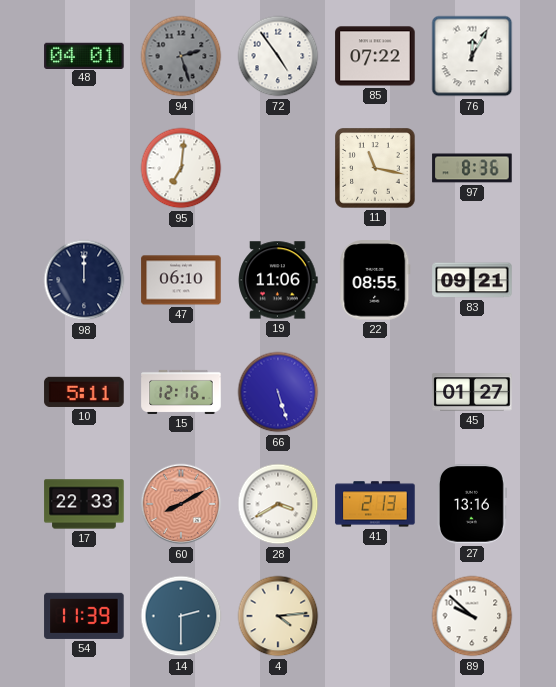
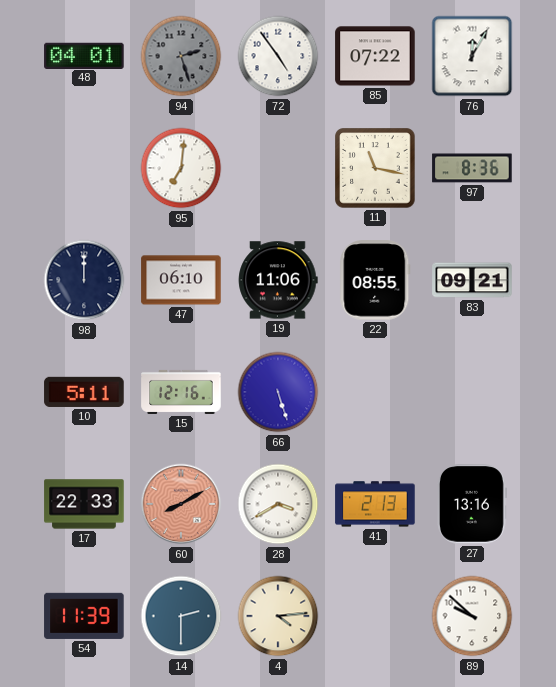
45: 01:27 -> none
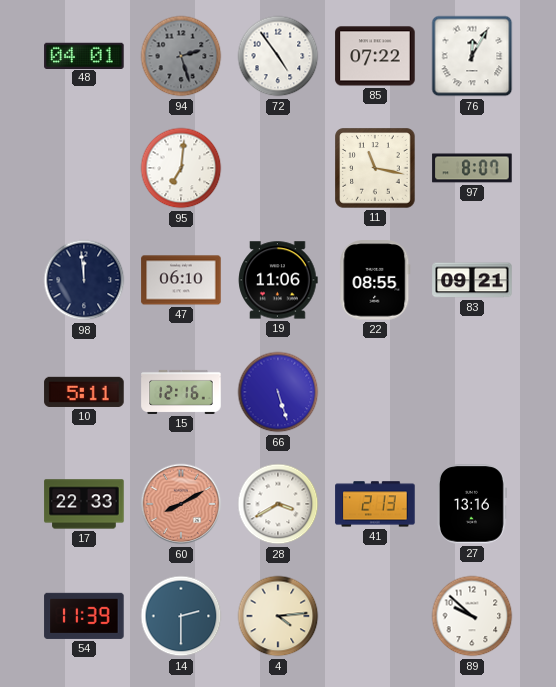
97: 8:36 -> 8:07
98: 12:00 -> 11:59
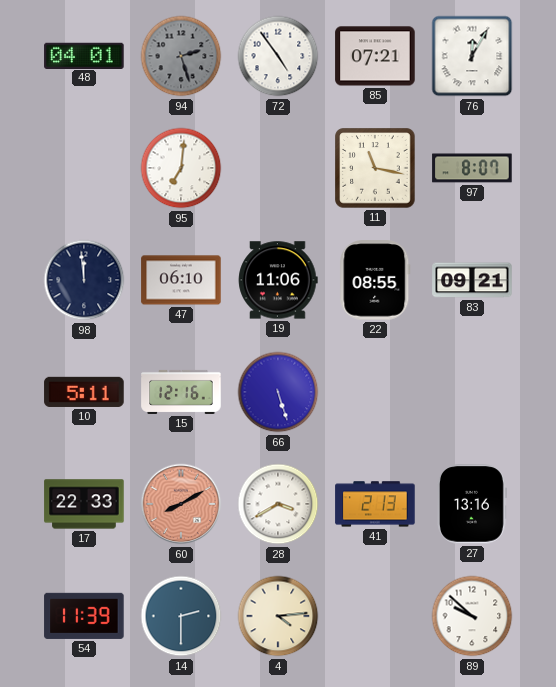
85: 07:22 -> 07:21
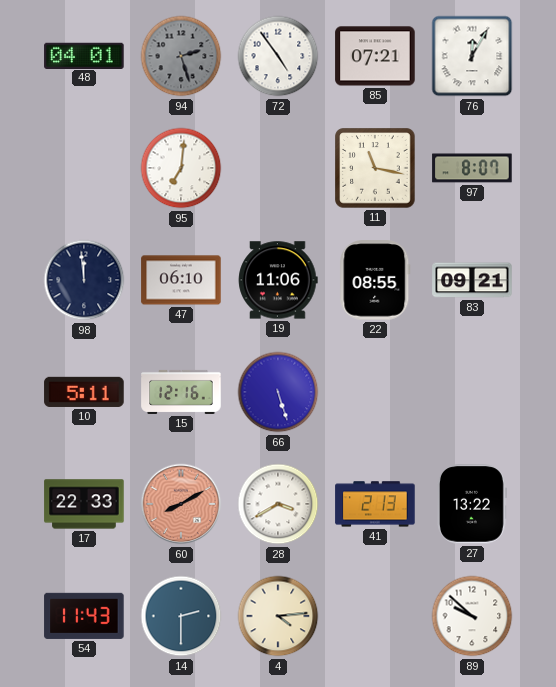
27: 13:16 -> 13:22
54: 11:39 -> 11:43
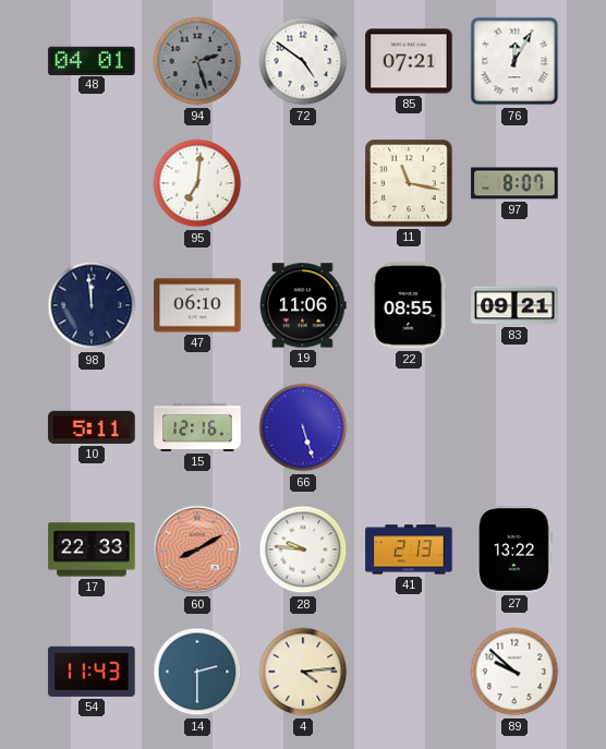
72: 4:54 -> 4:51
28: 3:40 -> 9:46
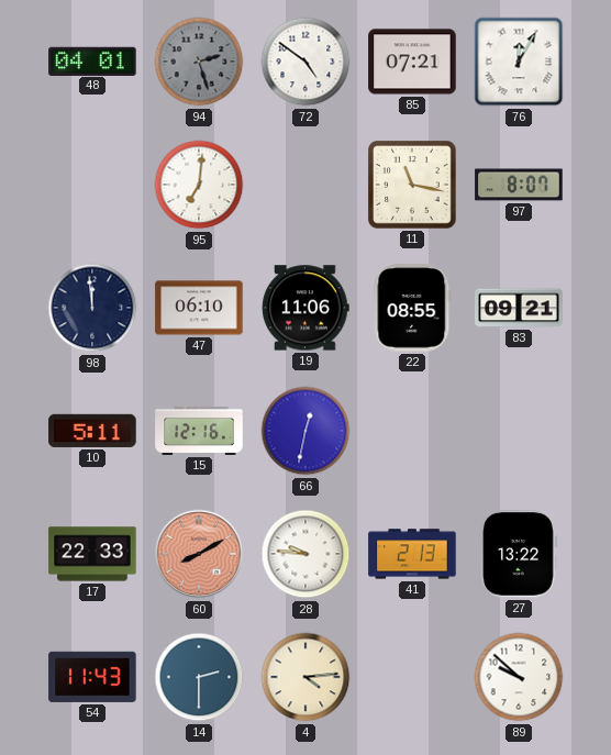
66: 5:27 -> 12:32
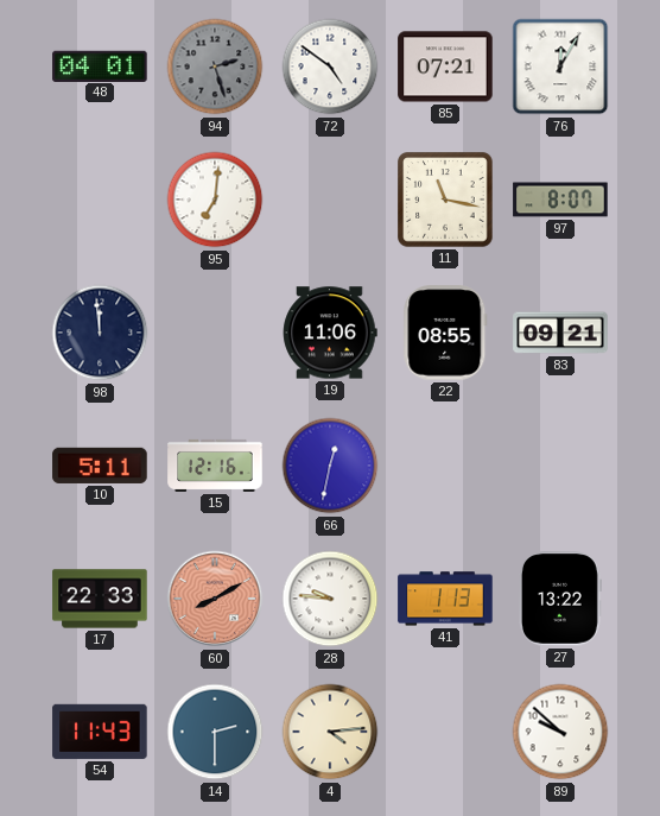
47: 06:10 -> none
41: 2:13 -> 1:13
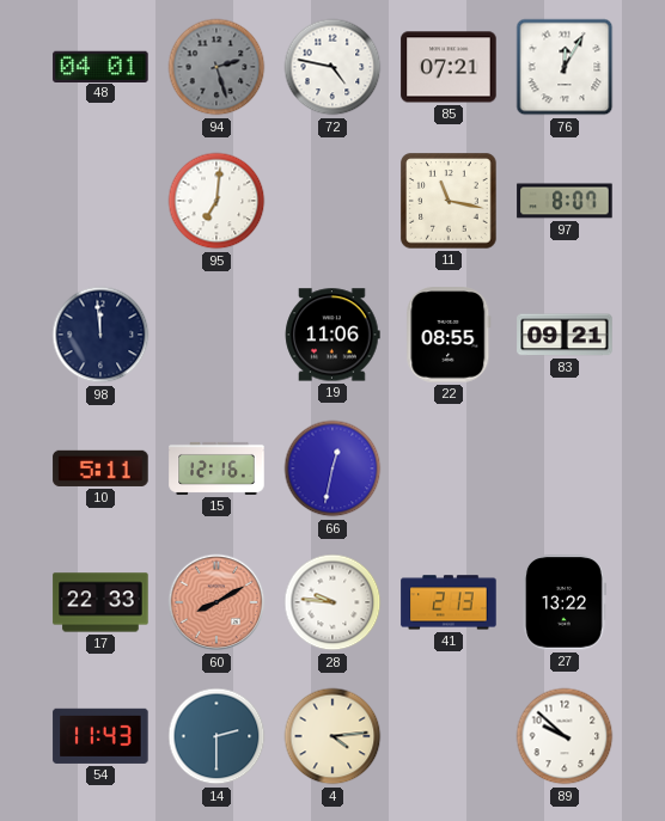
72: 4:51 -> 4:47
41: 1:13 -> 2:13
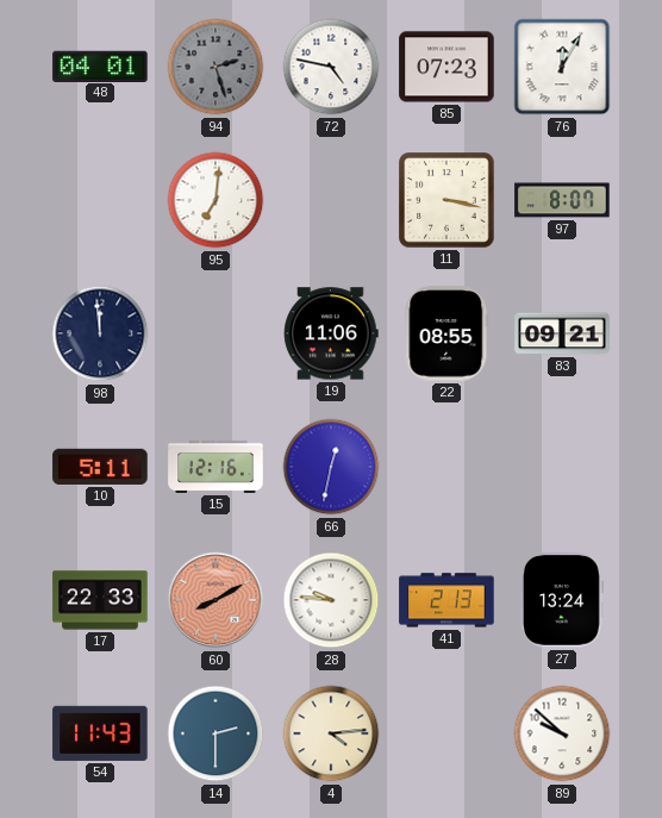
85: 07:21 -> 07:23
11: 11:17 -> 3:17
27: 13:22 -> 13:24
